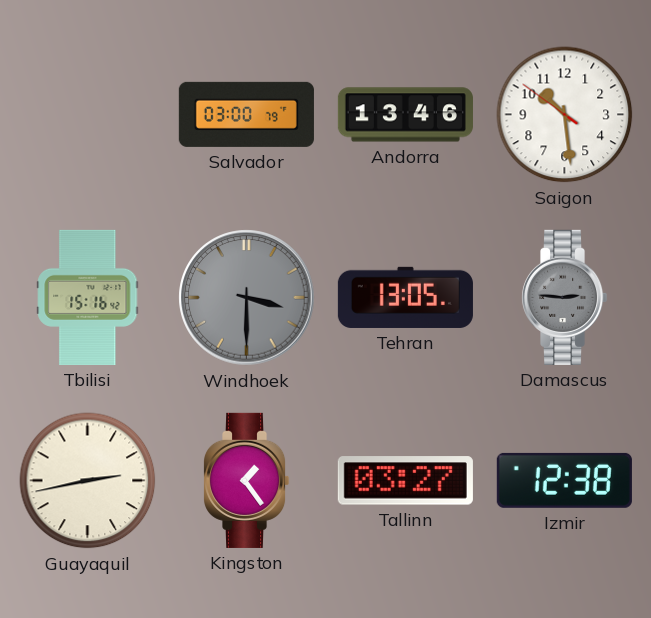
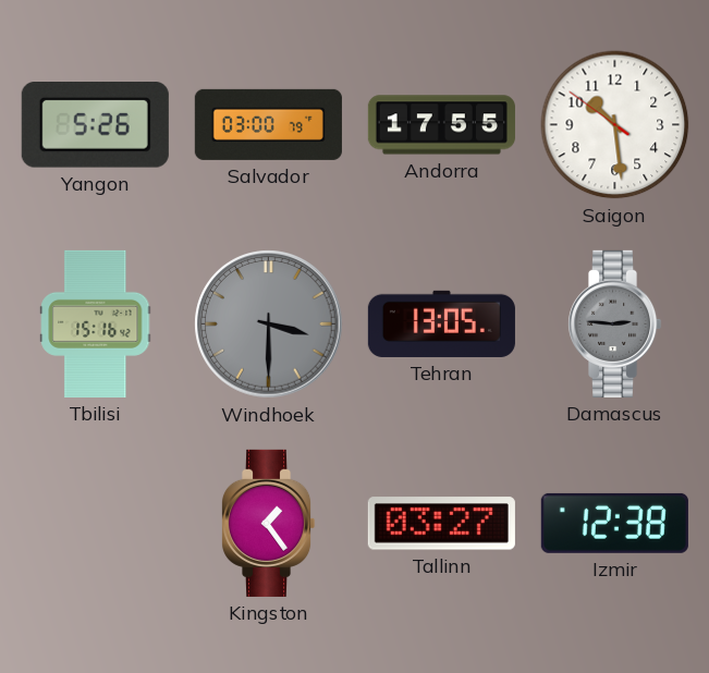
Yangon: none -> 5:26
Andorra: 13:46 -> 17:55
Guayaquil: 2:43 -> none
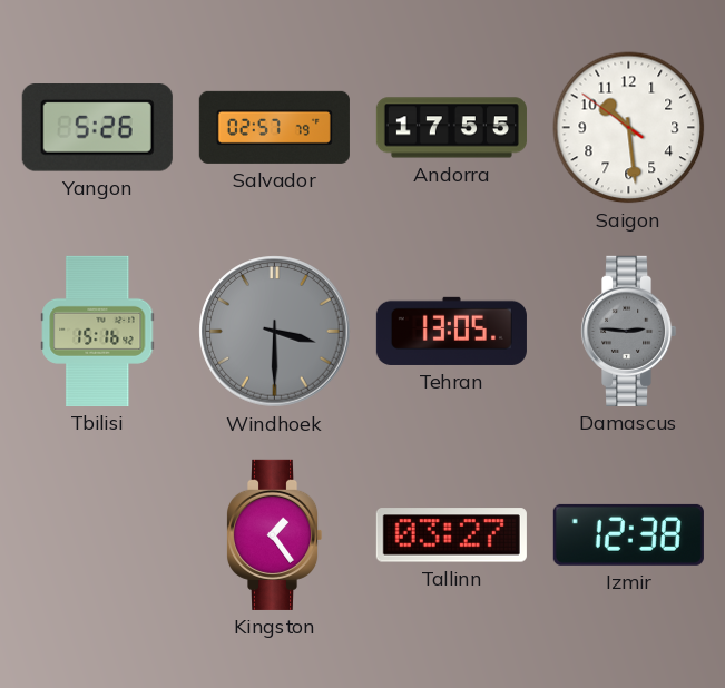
Salvador: 03:00 -> 02:57
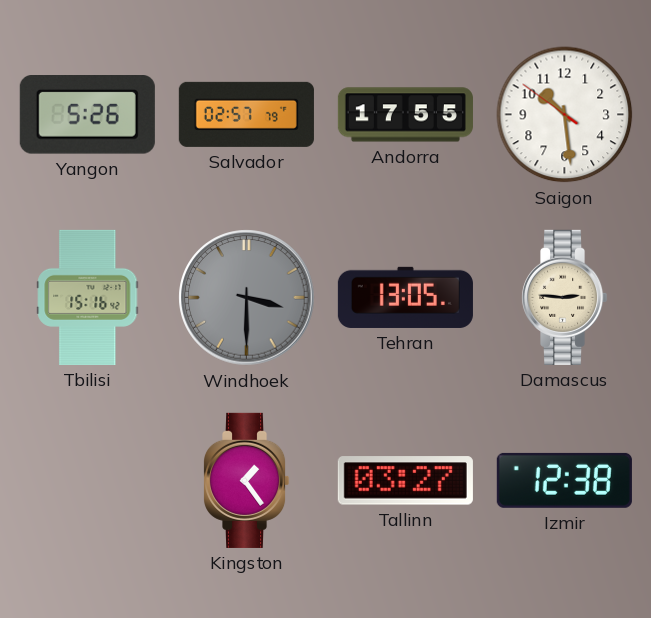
Damascus dial: grey -> cream
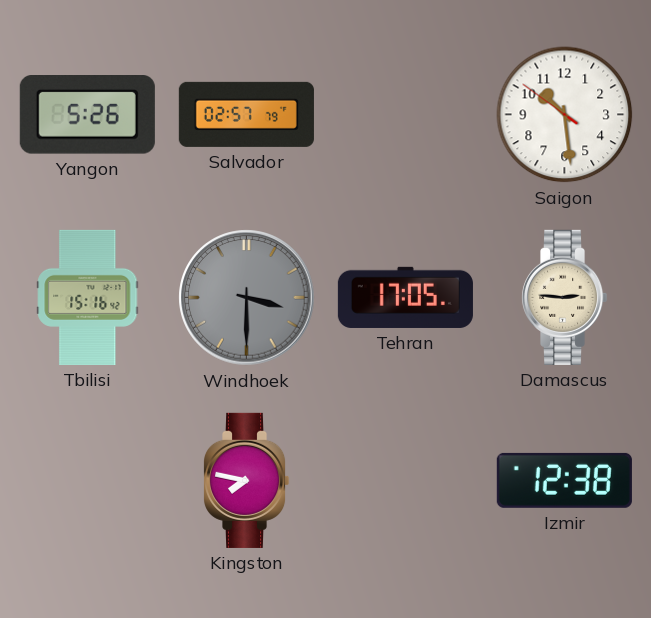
Andorra: 17:55 -> none
Tehran: 13:05 -> 17:05
Kingston: 1:24 -> 7:47
Tallinn: 03:27 -> none
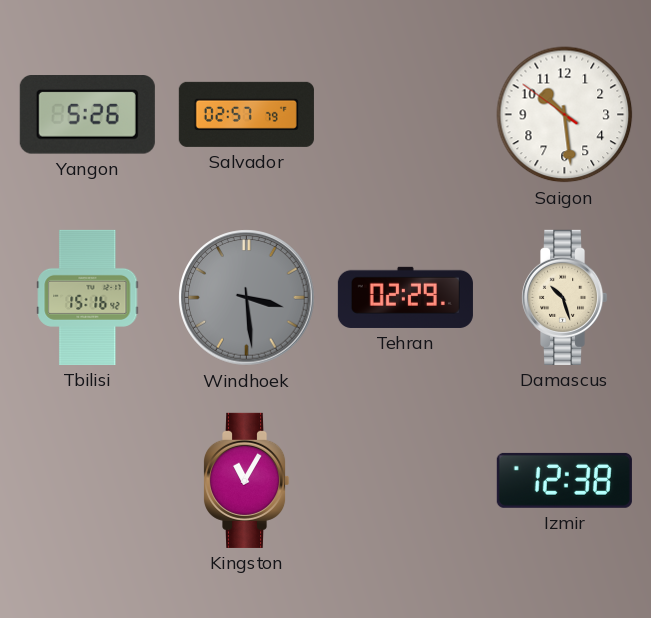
Windhoek: 3:30 -> 3:29
Tehran: 17:05 -> 02:29
Damascus: 2:46 -> 10:27
Kingston: 7:47 -> 11:05
